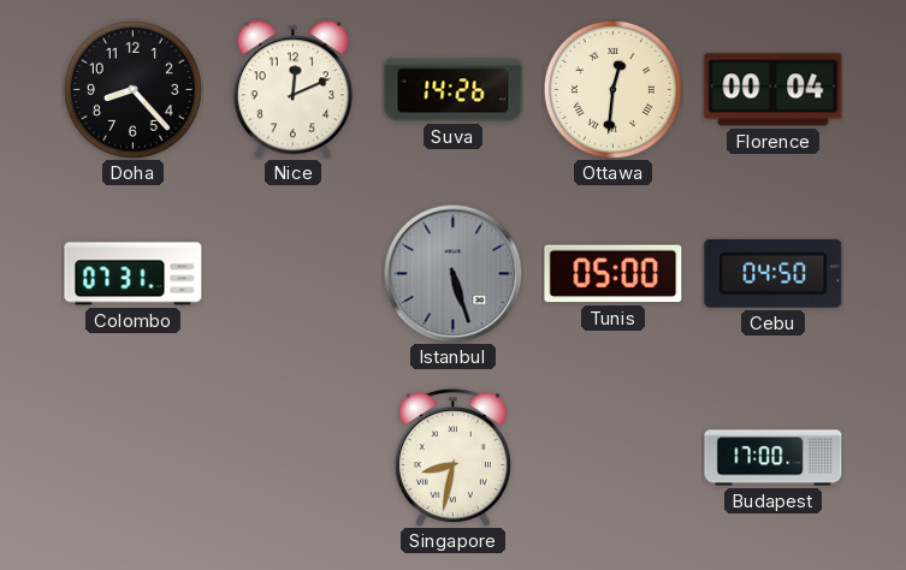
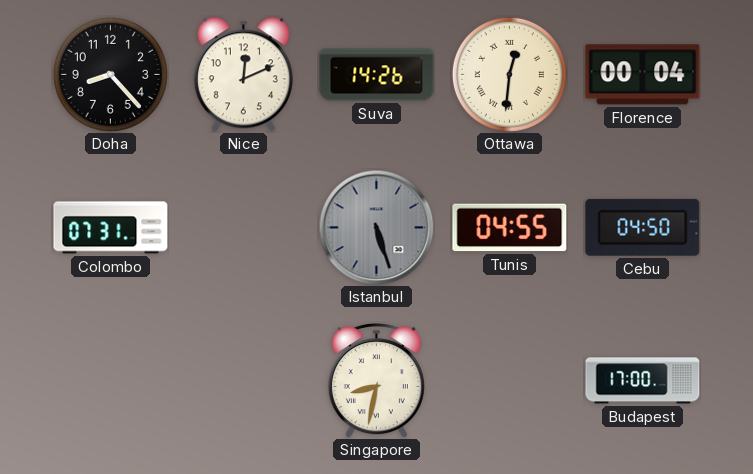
Tunis: 05:00 -> 04:55
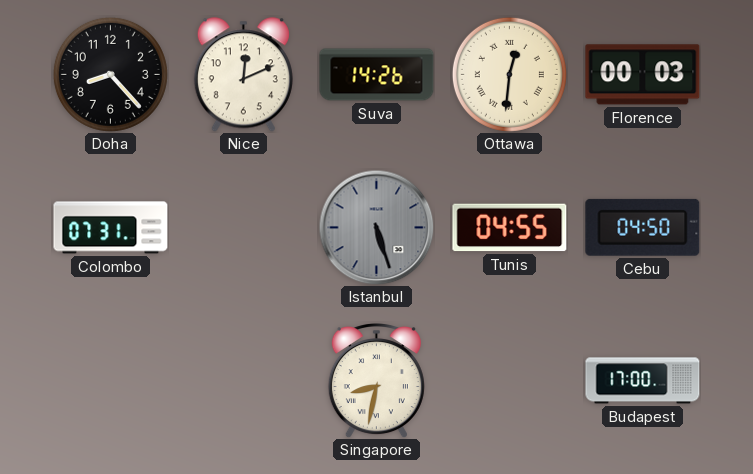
Florence: 00:04 -> 00:03
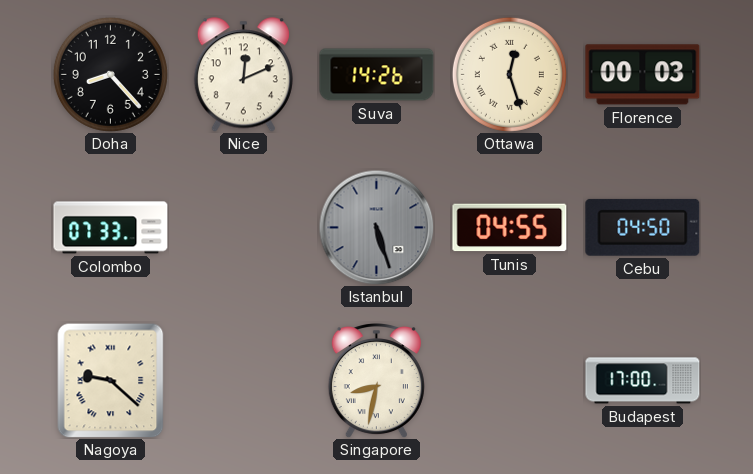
Ottawa: 12:31 -> 12:27
Colombo: 07:31 -> 07:33
Nagoya: none -> 9:22
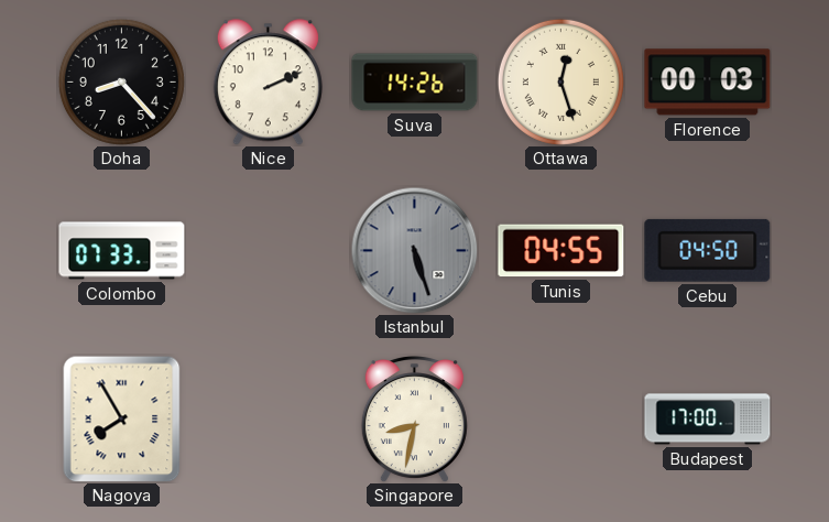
Nice: 12:11 -> 2:11
Nagoya: 9:22 -> 7:55
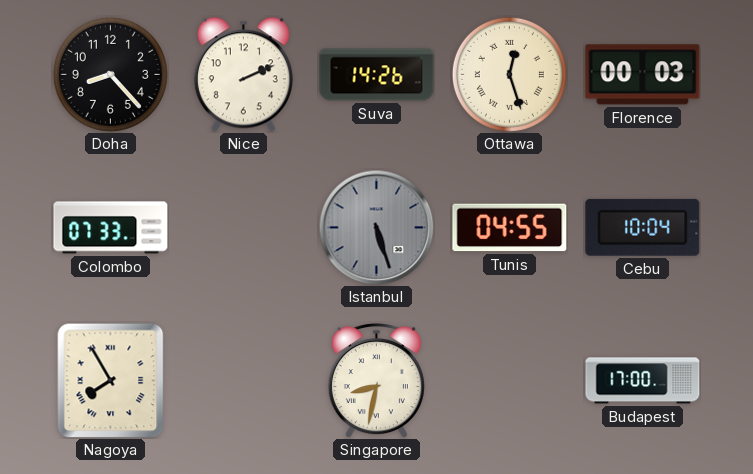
Cebu: 04:50 -> 10:04
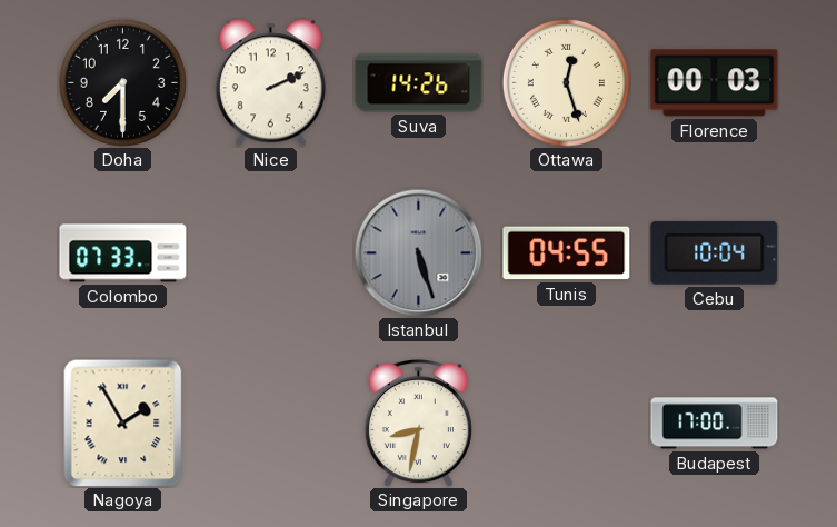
Doha: 8:23 -> 7:30
Nagoya: 7:55 -> 1:55
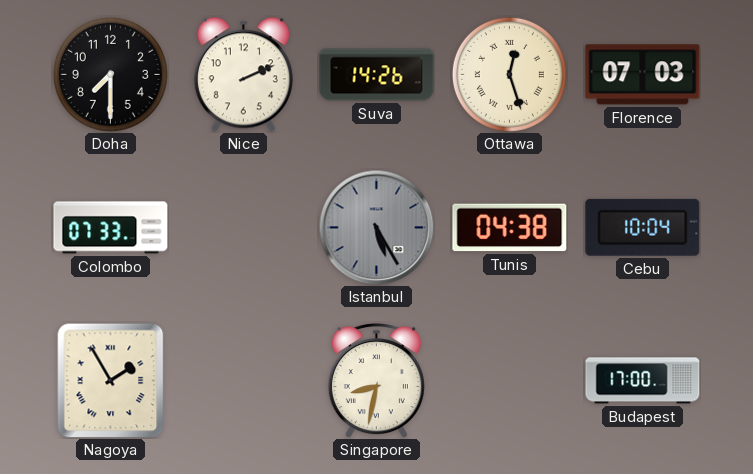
Florence: 00:03 -> 07:03
Istanbul: 5:27 -> 5:25
Tunis: 04:55 -> 04:38
